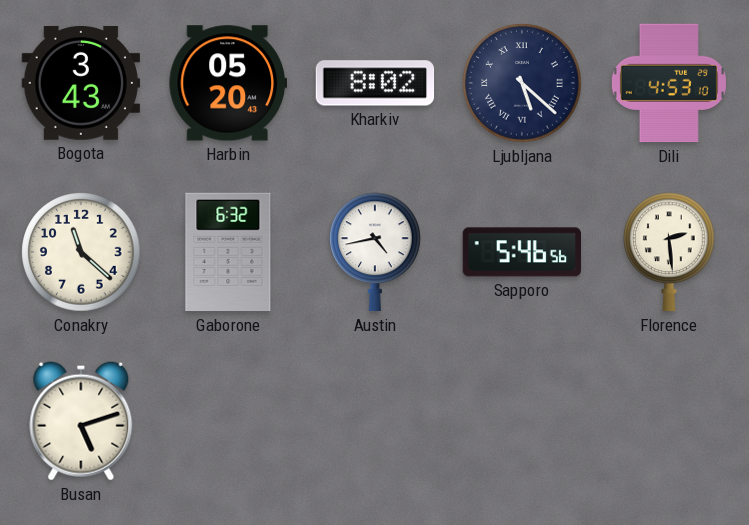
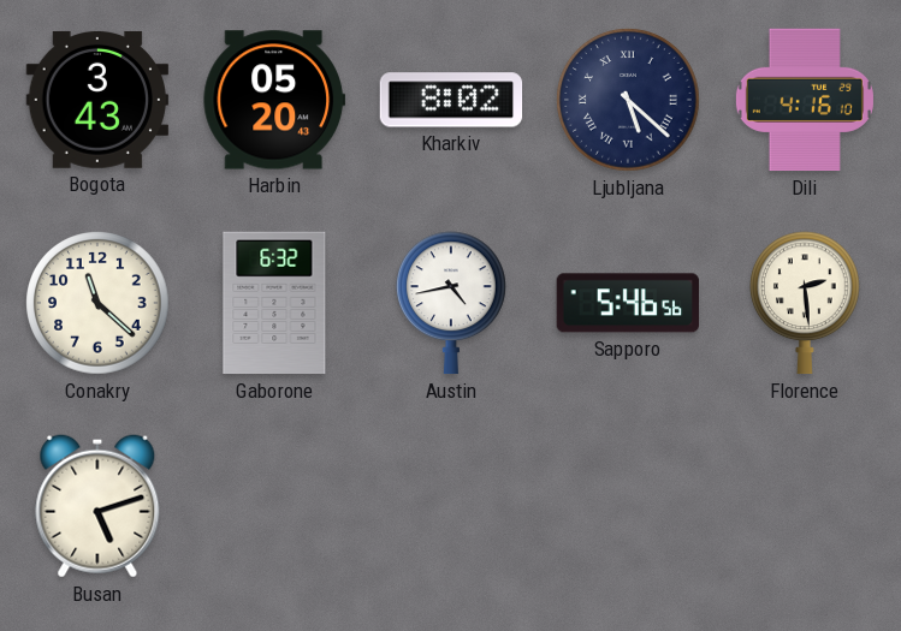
Dili: 4:53 -> 4:16
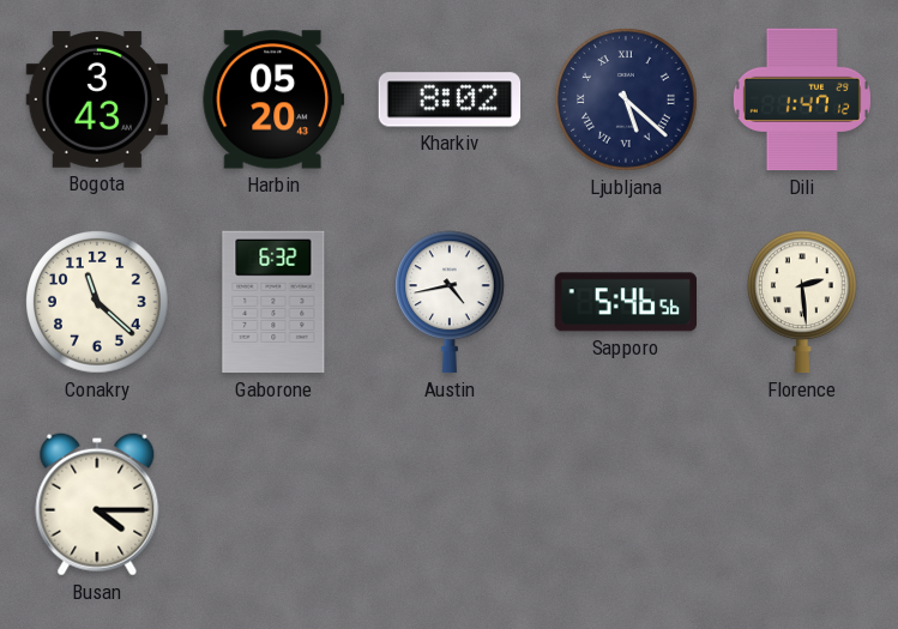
Dili: 4:16 -> 1:47
Busan: 5:12 -> 4:15
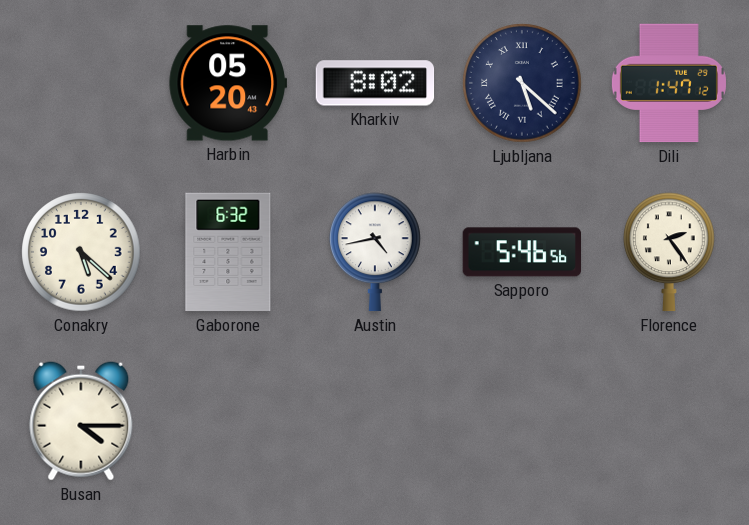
Bogota: 3:43 -> none
Conakry: 11:22 -> 5:22
Florence: 2:29 -> 2:24
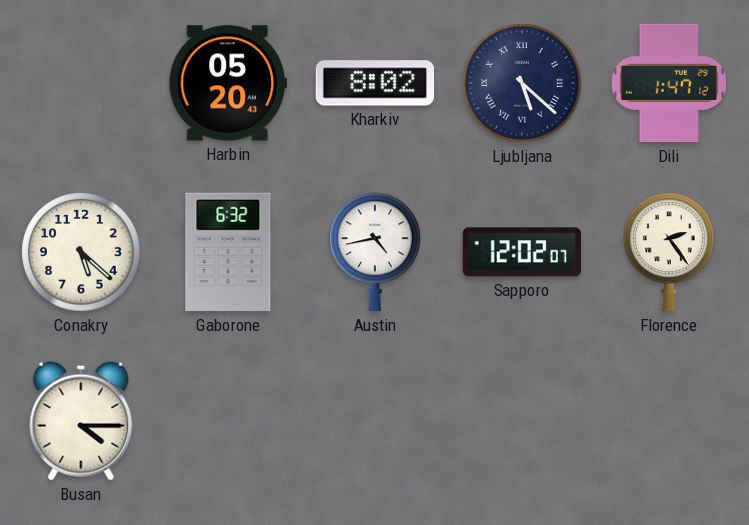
Sapporo: 5:46 -> 12:02
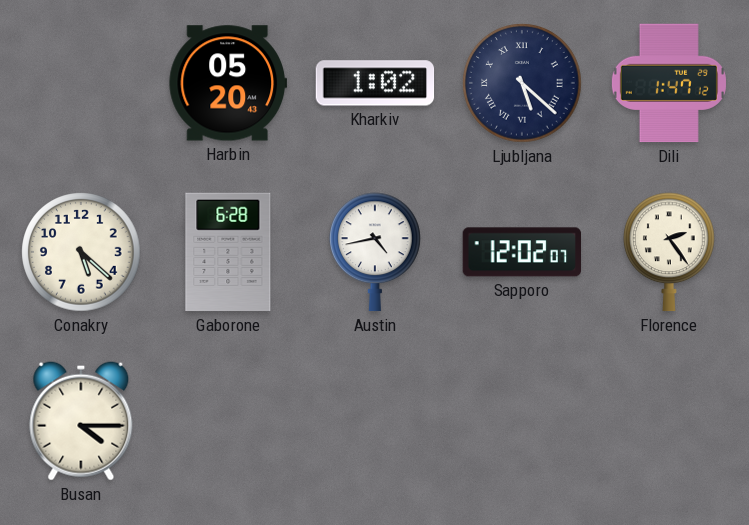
Kharkiv: 8:02 -> 1:02
Gaborone: 6:32 -> 6:28
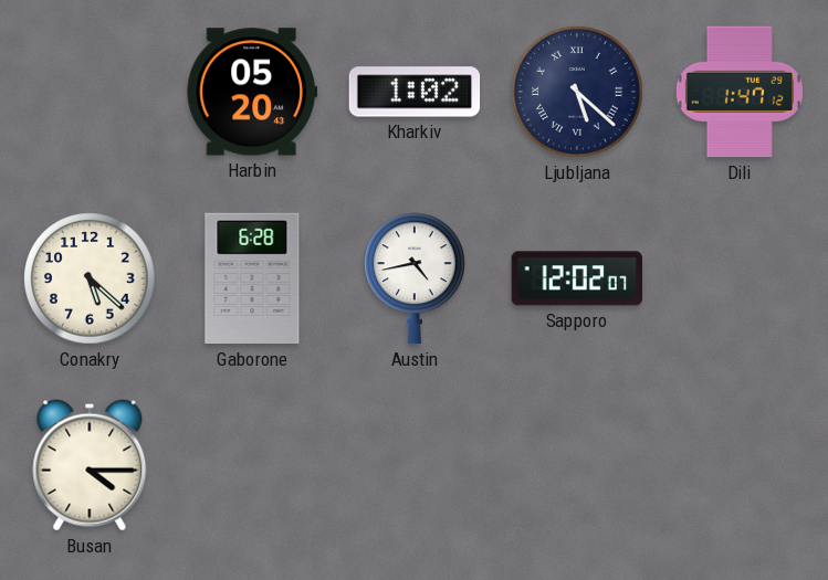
Florence: 2:24 -> none
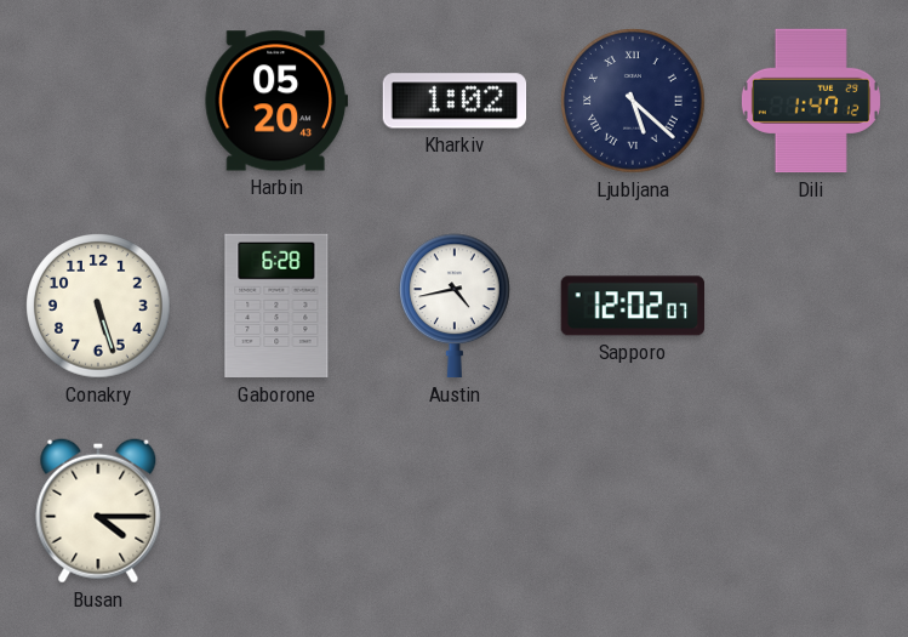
Conakry: 5:22 -> 5:27
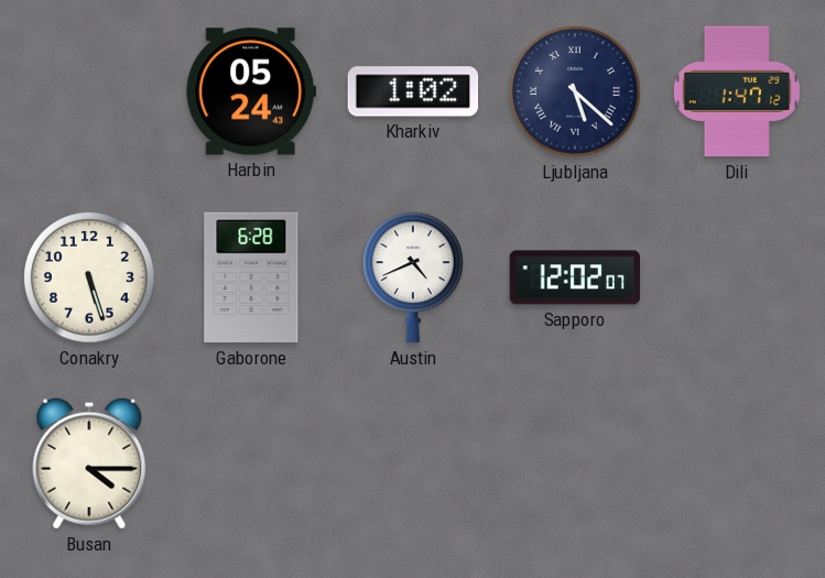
Harbin: 05:20 -> 05:24
Austin: 4:43 -> 4:41
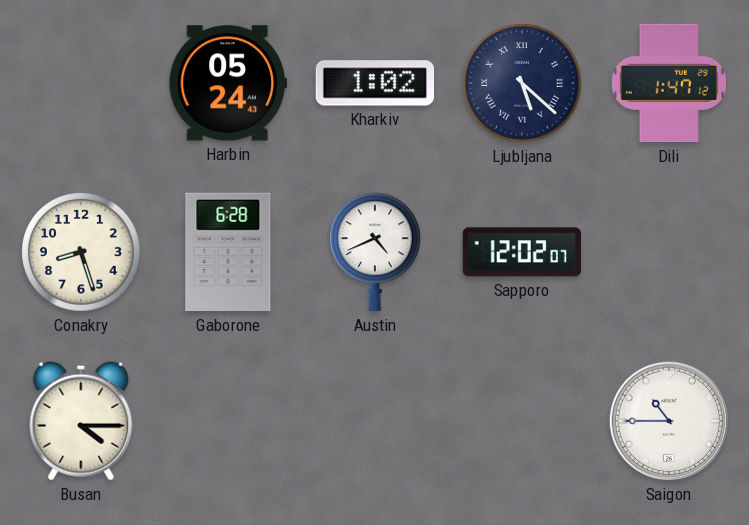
Conakry: 5:27 -> 8:27
Saigon: none -> 10:45
